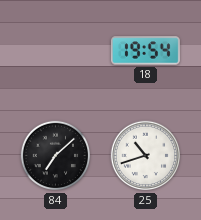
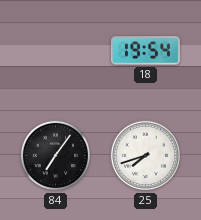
84: 7:08 -> 7:06
25: 10:42 -> 7:42
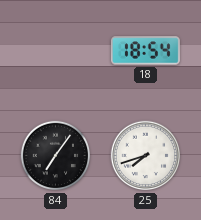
18: 19:54 -> 18:54
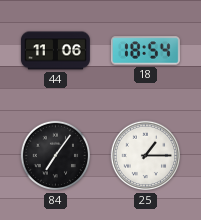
44: none -> 11:06
25: 7:42 -> 1:15
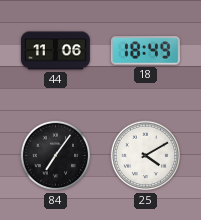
18: 18:54 -> 18:49
25: 1:15 -> 4:10
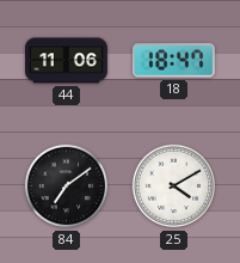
18: 18:49 -> 18:47
84: 7:06 -> 7:09
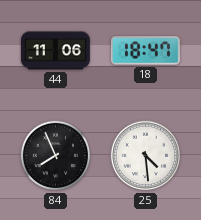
84: 7:09 -> 7:56
25: 4:10 -> 4:29
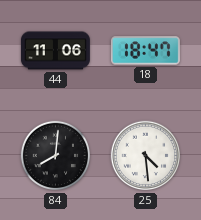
84: 7:56 -> 8:01
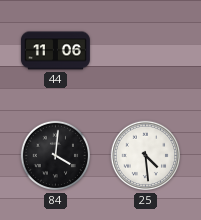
18: 18:47 -> none
84: 8:01 -> 4:01
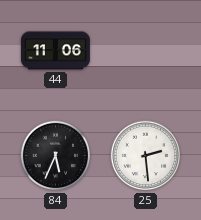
84: 4:01 -> 5:34
25: 4:29 -> 2:29
